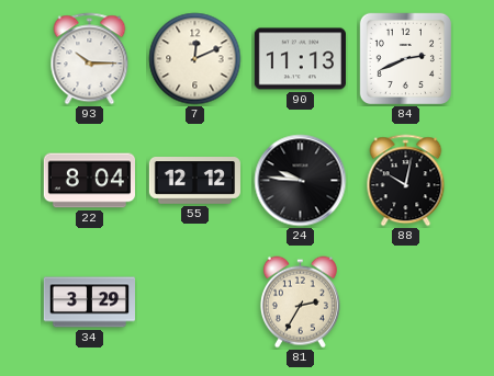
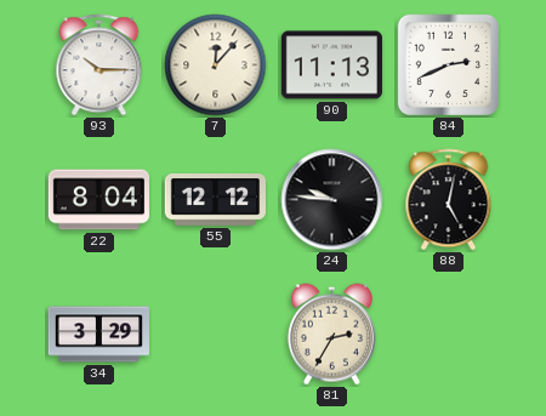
7: 12:11 -> 12:07
88: 10:02 -> 5:02
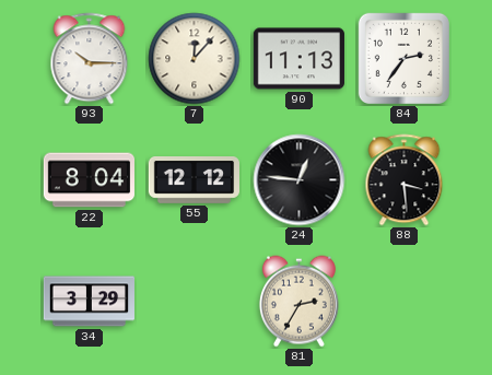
84: 2:41 -> 2:36
24: 9:46 -> 12:46
88: 5:02 -> 3:29
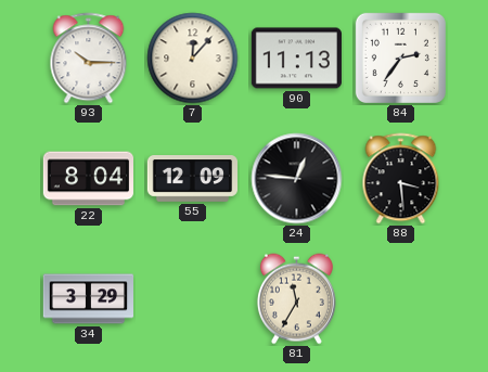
55: 12:12 -> 12:09
81: 2:35 -> 11:35
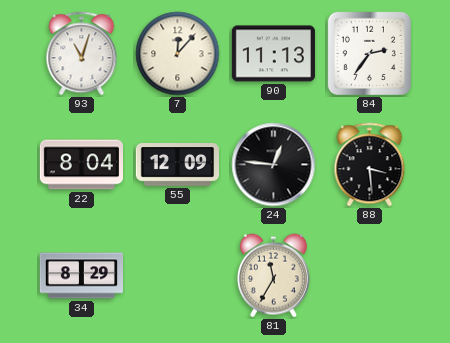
93: 10:15 -> 11:03
34: 3:29 -> 8:29
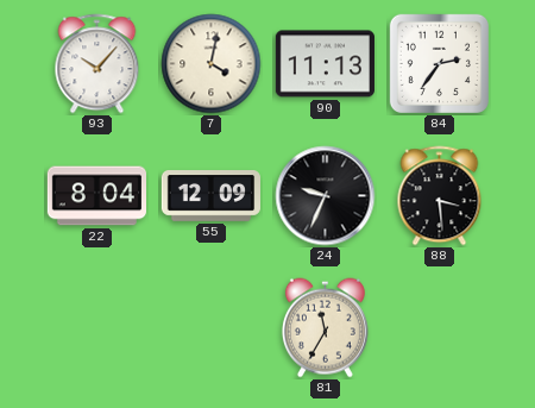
93: 11:03 -> 10:07
7: 12:07 -> 4:02
24: 12:46 -> 9:34
34: 8:29 -> none
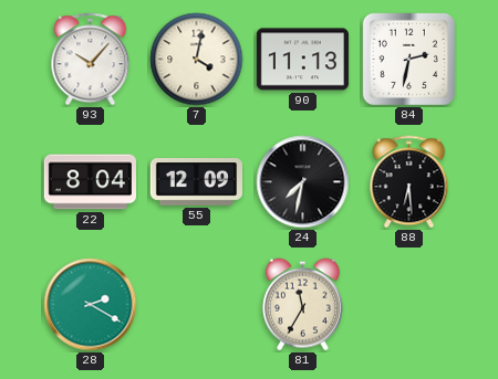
84: 2:36 -> 2:32
24: 9:34 -> 7:32
88: 3:29 -> 6:29
28: none -> 2:20
